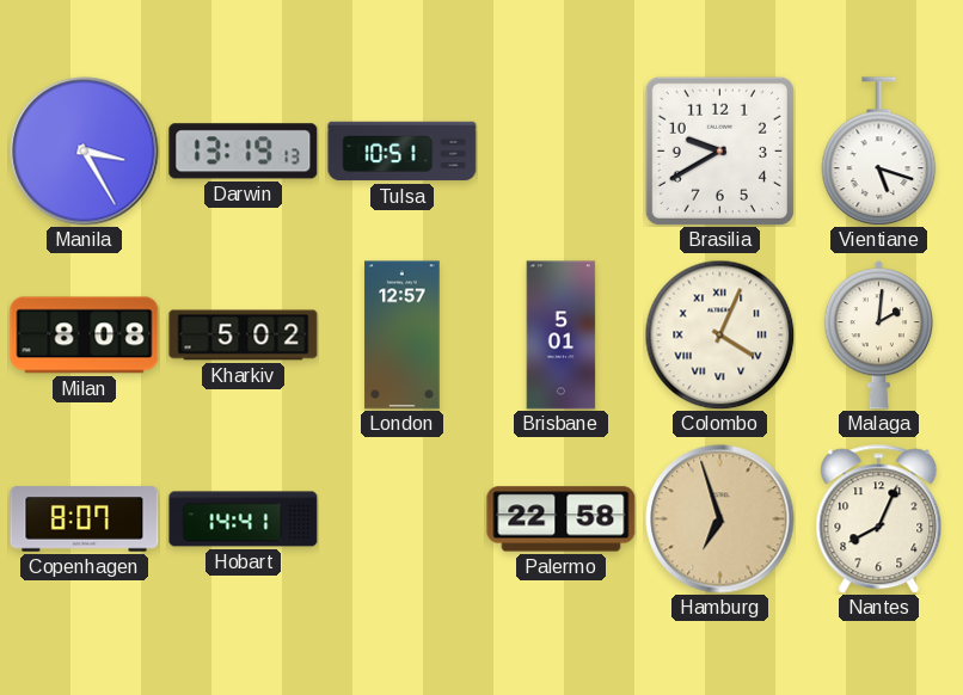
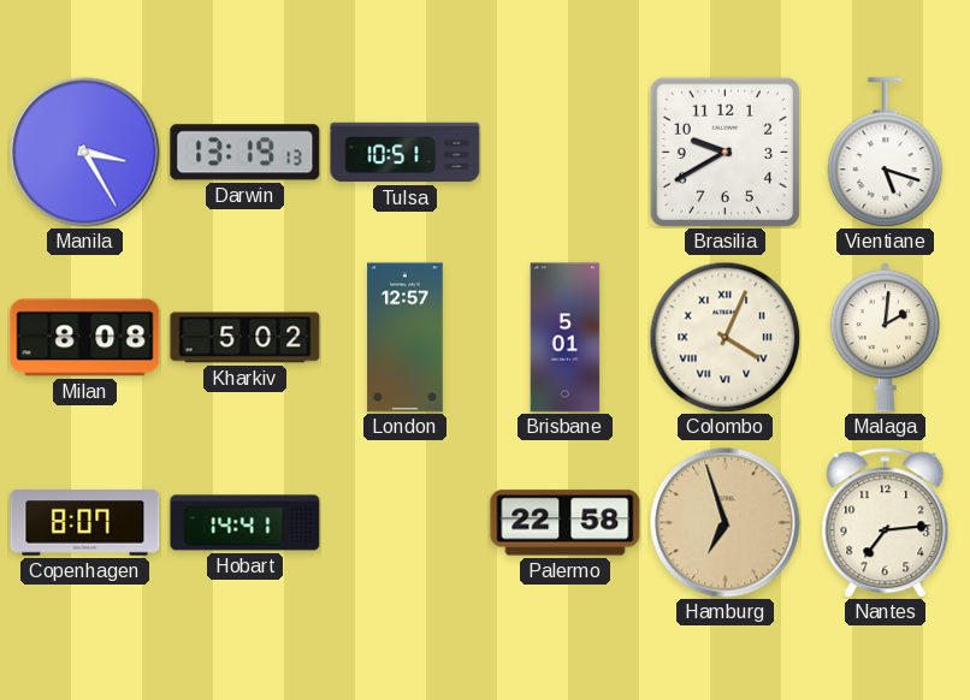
Nantes: 8:04 -> 7:14
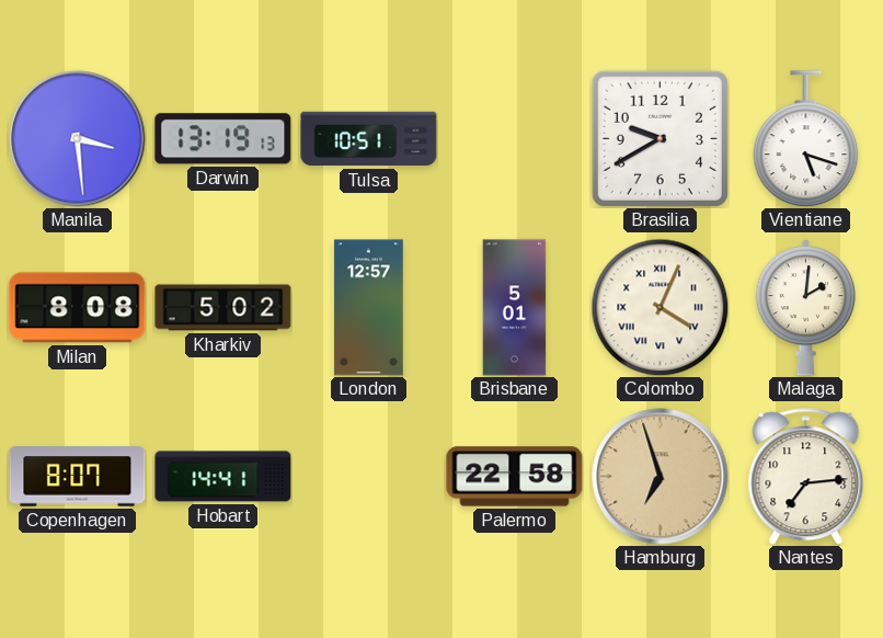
Manila: 3:25 -> 3:29
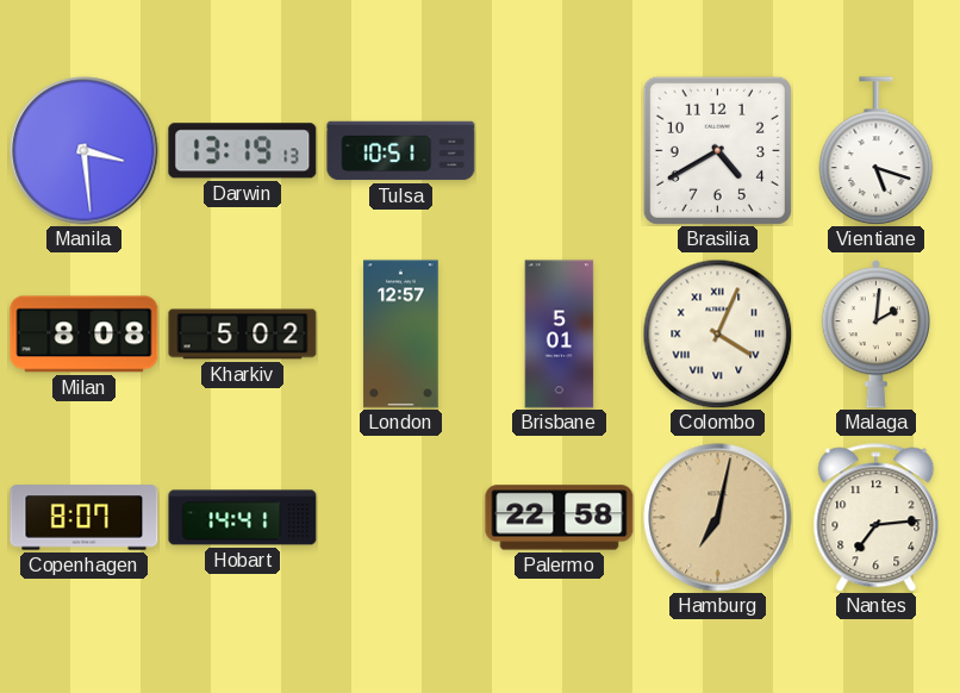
Brasilia: 9:40 -> 4:40
Hamburg: 6:57 -> 7:02
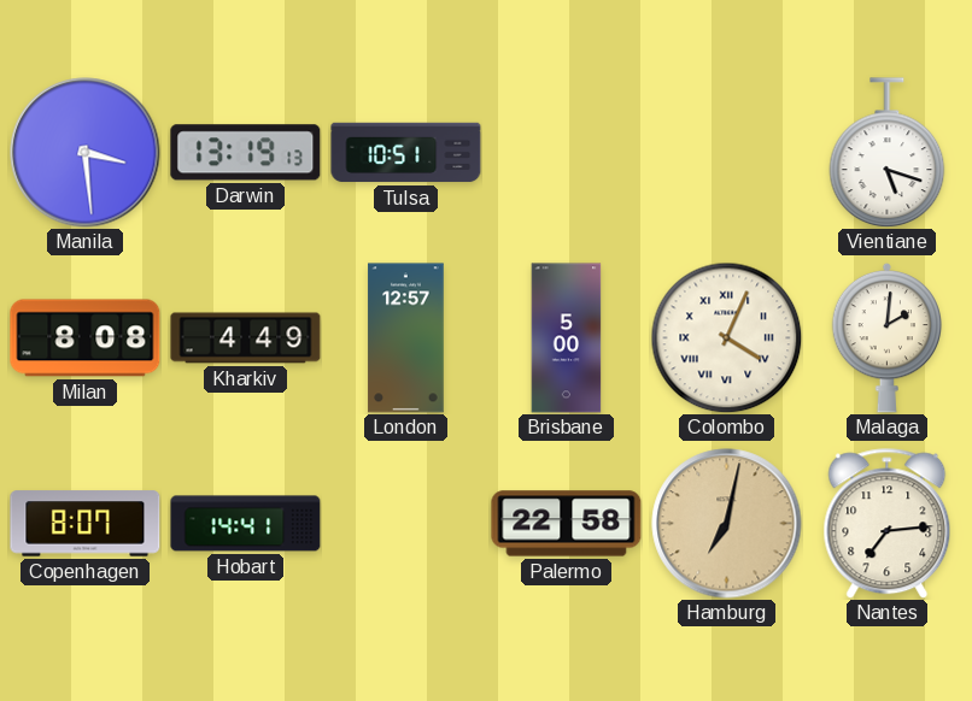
Brasilia: 4:40 -> none
Kharkiv: 5:02 -> 4:49
Brisbane: 5:01 -> 5:00
